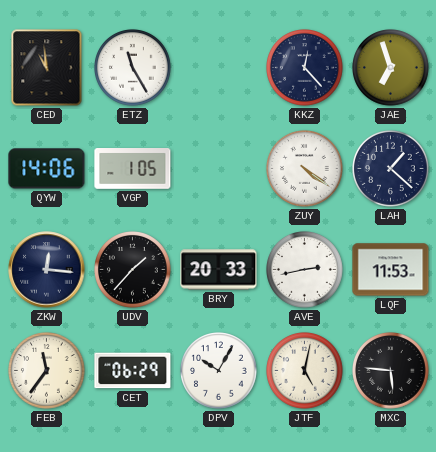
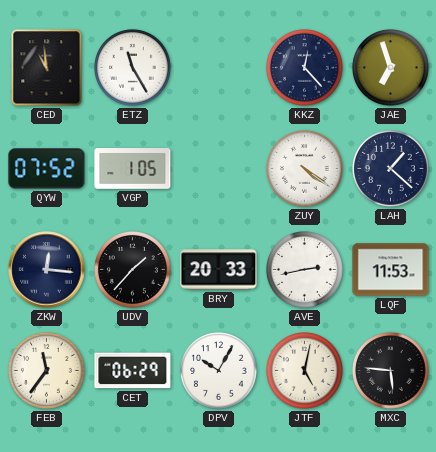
QYW: 14:06 -> 07:52
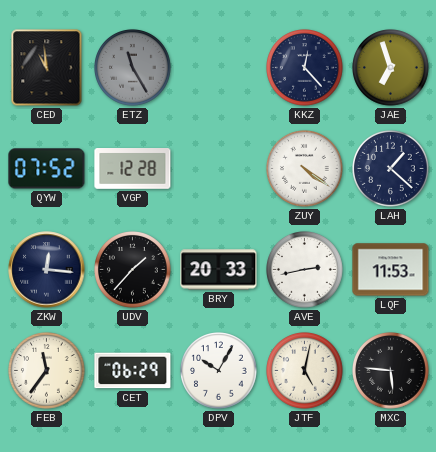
ETZ dial: white -> grey
VGP: 1:05 -> 12:28
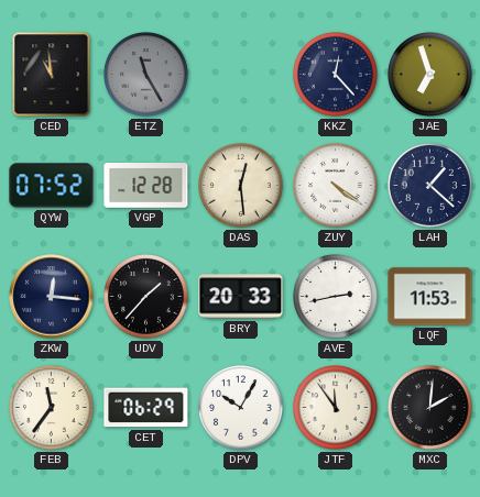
DAS: none -> 12:29
JTF: 5:02 -> 11:54
MXC: 5:46 -> 2:01
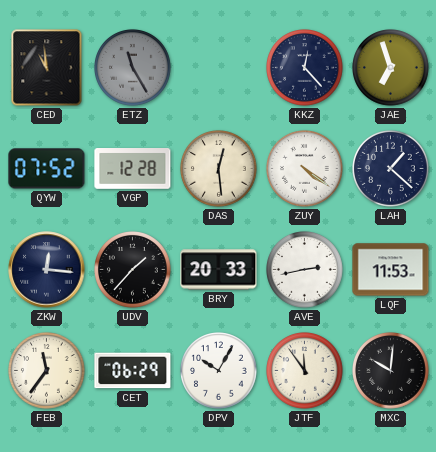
MXC: 2:01 -> 10:01
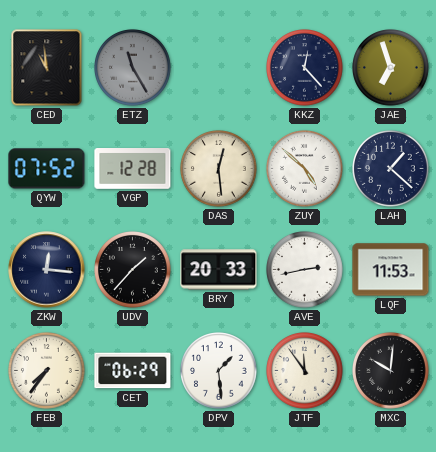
ZUY: 4:21 -> 4:52
FEB: 11:36 -> 7:36
DPV: 10:05 -> 1:29
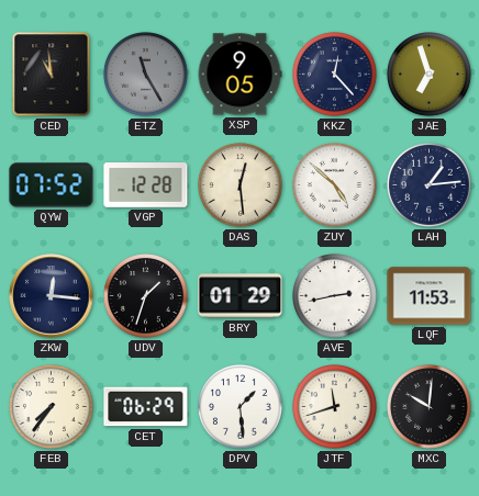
XSP: none -> 9:05
LAH: 1:22 -> 1:14
UDV: 1:37 -> 1:33
BRY: 20:33 -> 01:29
JTF: 11:54 -> 11:42
